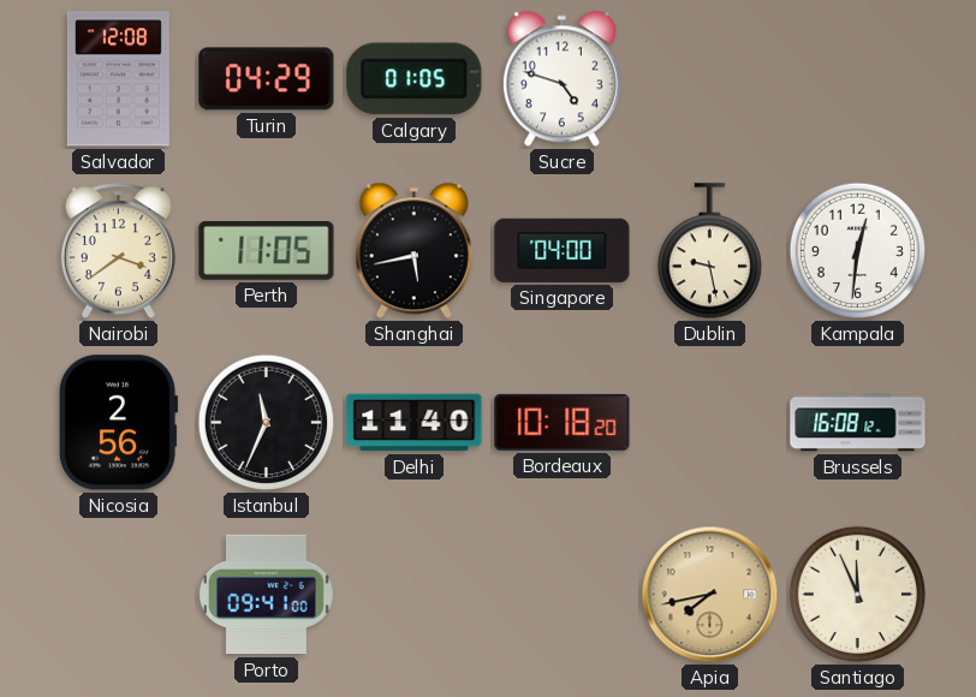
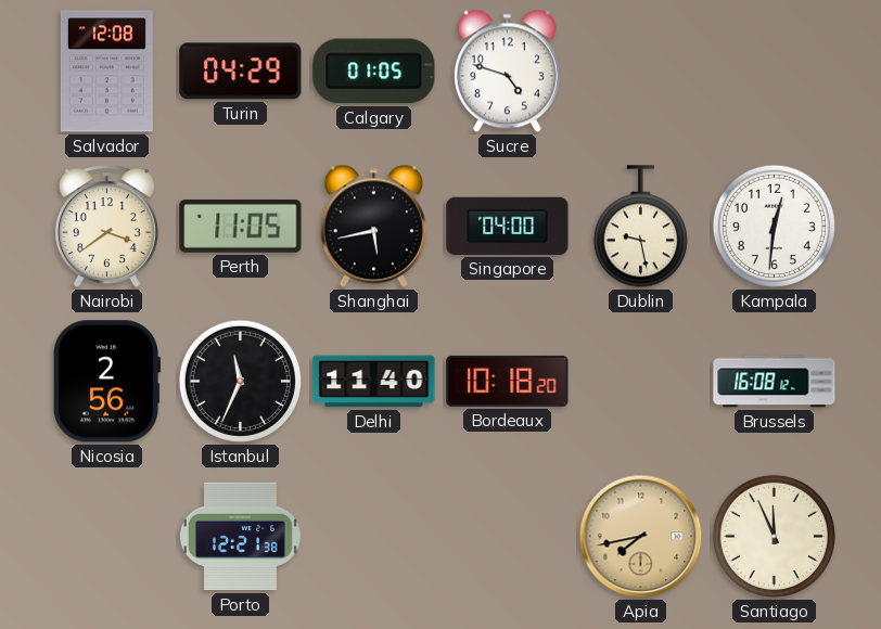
Porto: 09:41 -> 12:21
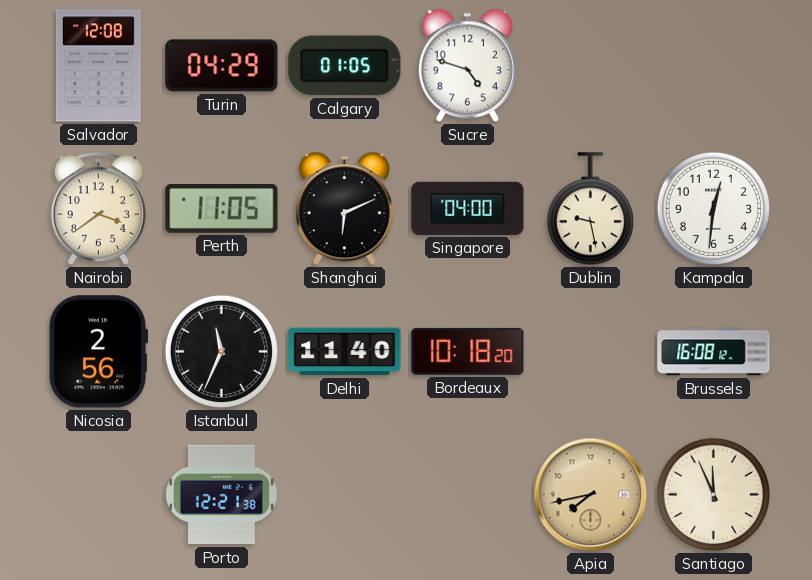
Shanghai: 5:43 -> 6:11
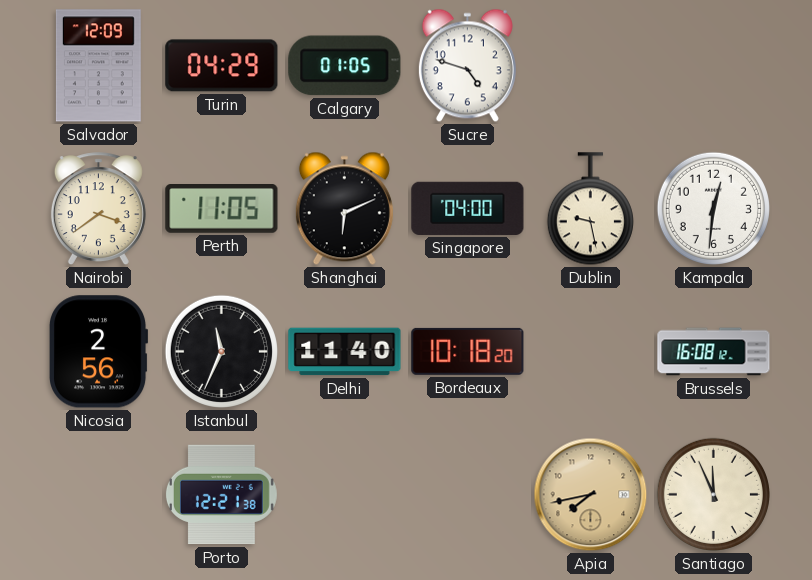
Salvador: 12:08 -> 12:09
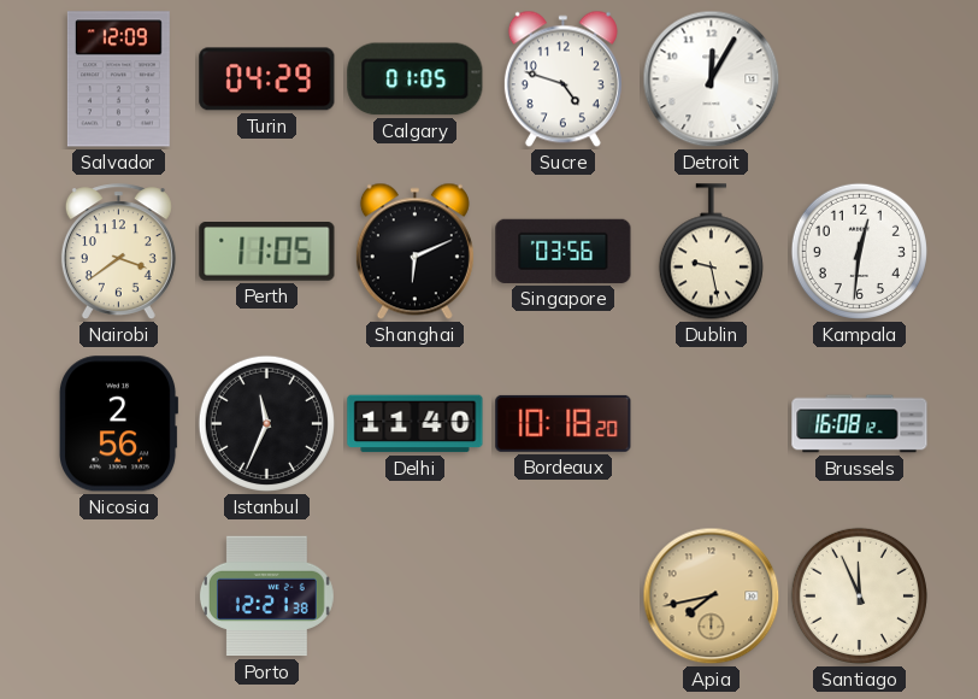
Detroit: none -> 12:05
Singapore: 04:00 -> 03:56
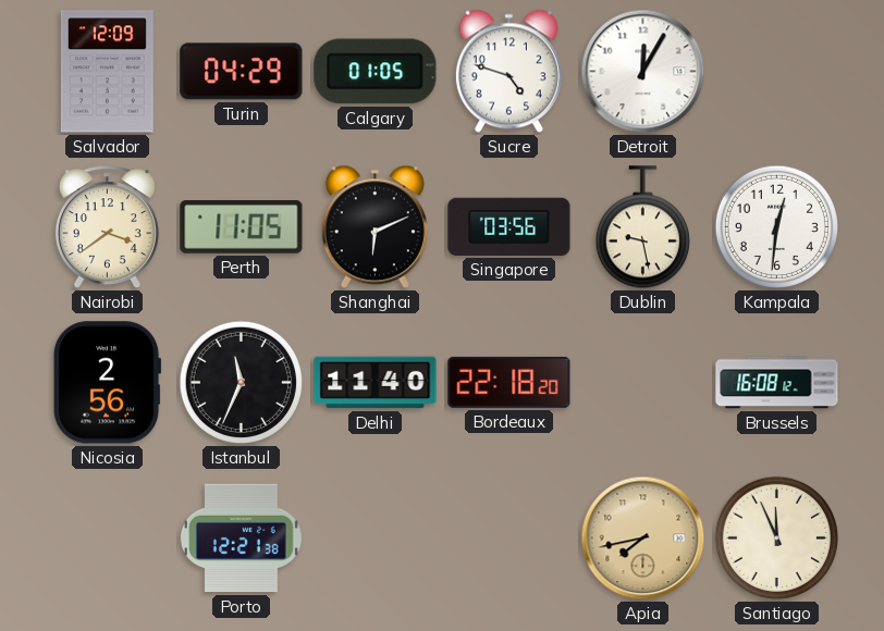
Bordeaux: 10:18 -> 22:18
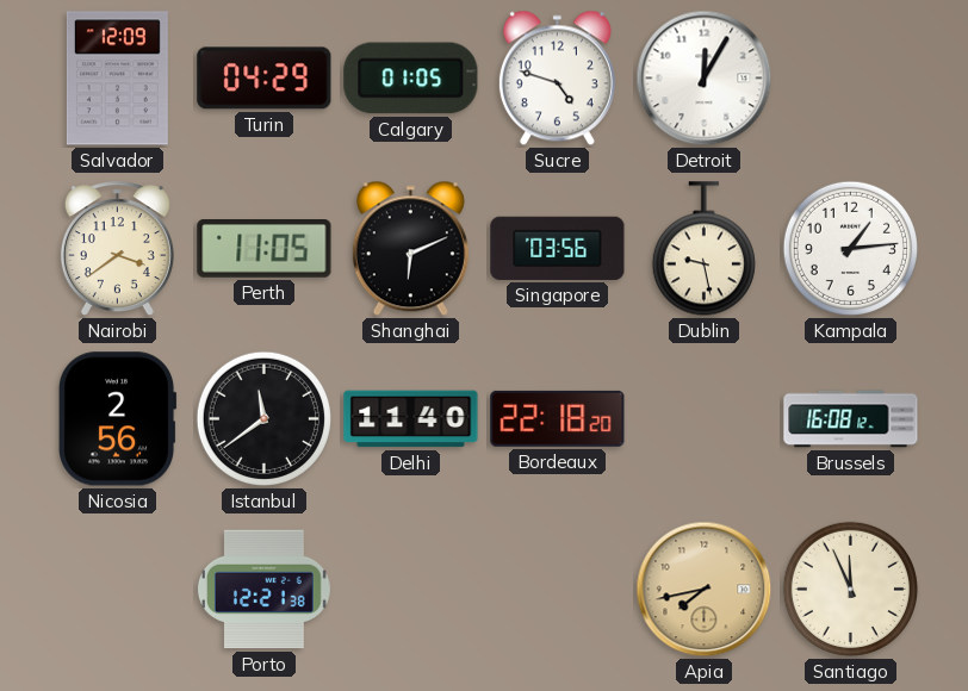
Kampala: 12:31 -> 1:14
Istanbul: 11:34 -> 11:39
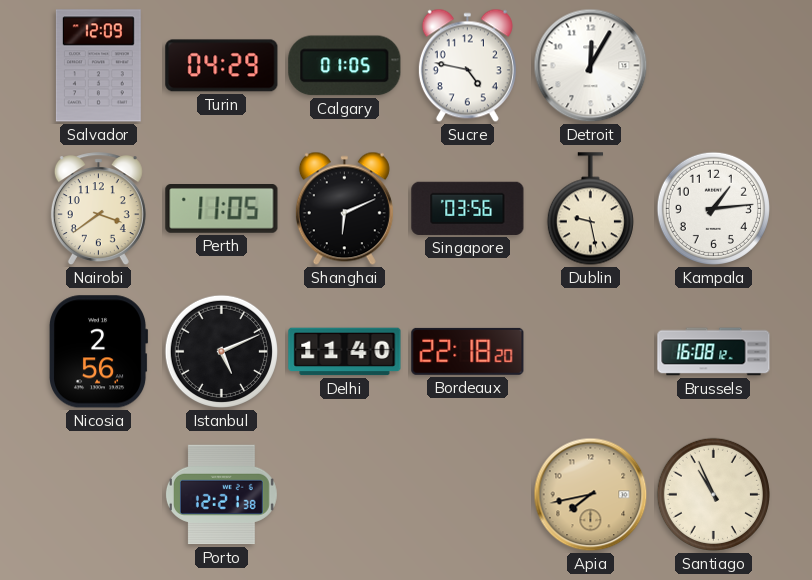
Sucre: 4:48 -> 4:47
Istanbul: 11:39 -> 5:11
Santiago: 11:56 -> 10:56
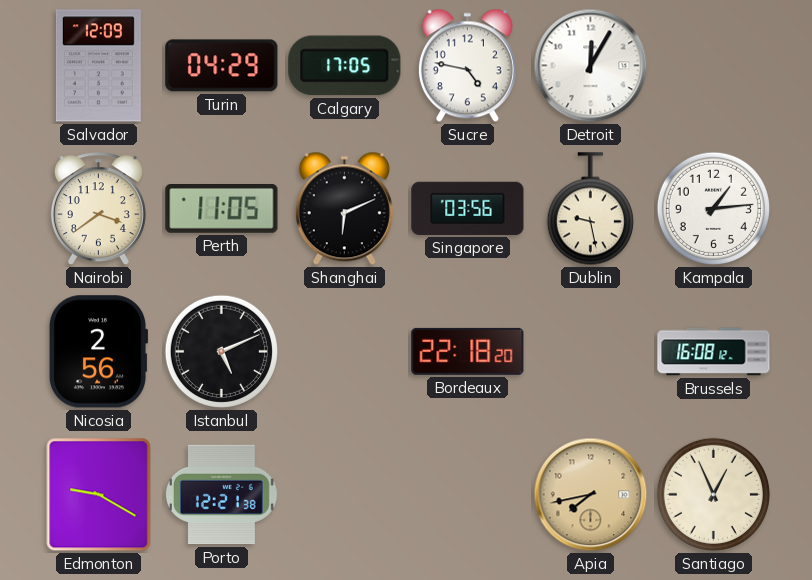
Calgary: 01:05 -> 17:05
Delhi: 11:40 -> none
Edmonton: none -> 9:20
Santiago: 10:56 -> 12:56
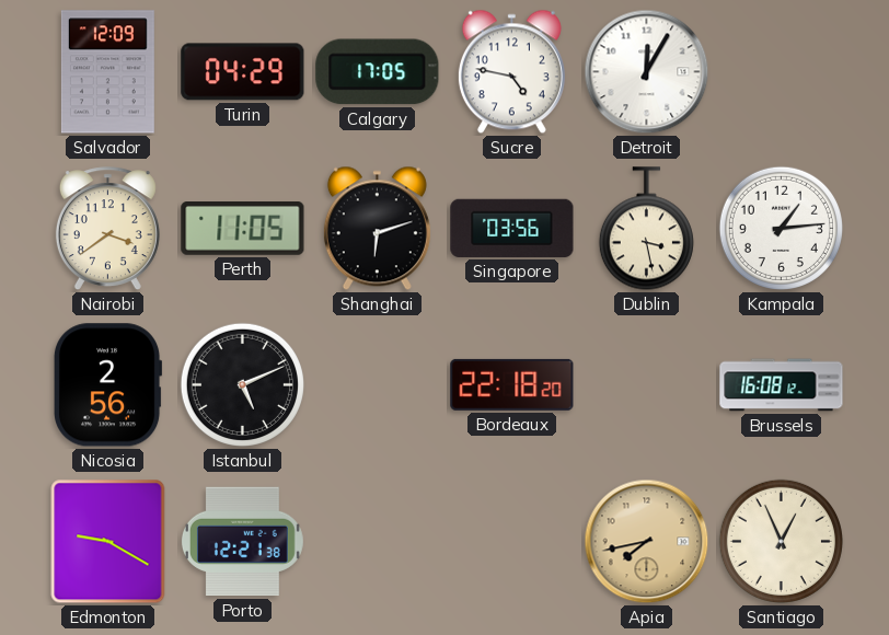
Shanghai: 6:11 -> 6:12
Dublin: 9:28 -> 3:28
